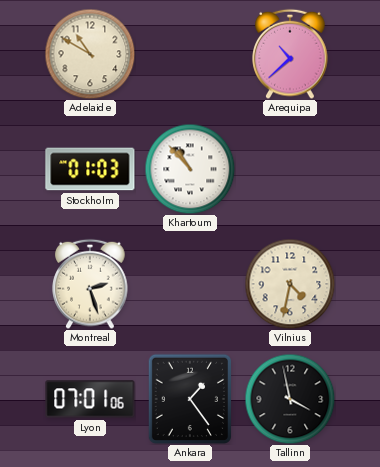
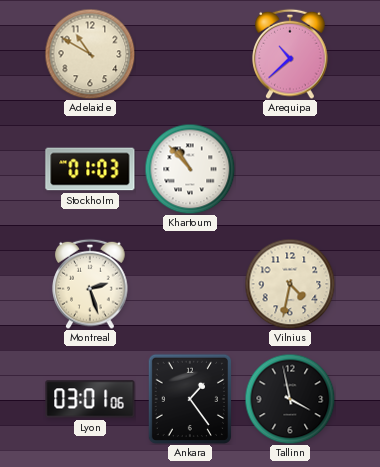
Lyon: 07:01 -> 03:01
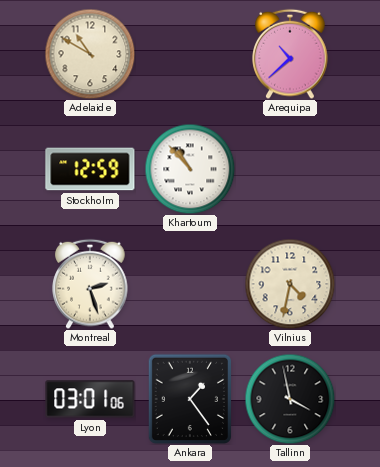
Stockholm: 01:03 -> 12:59
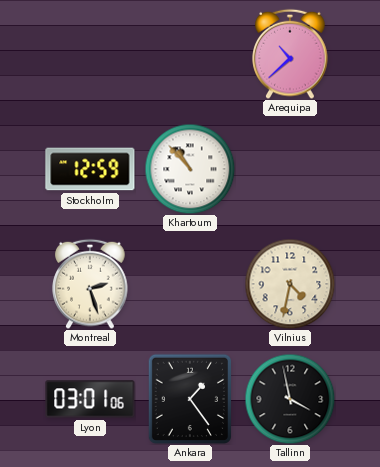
Adelaide: 10:50 -> none
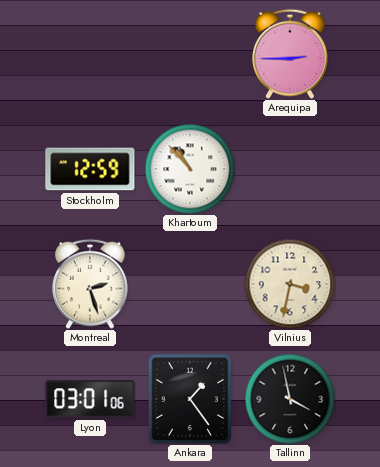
Arequipa: 10:38 -> 2:45
Vilnius: 4:32 -> 3:32
